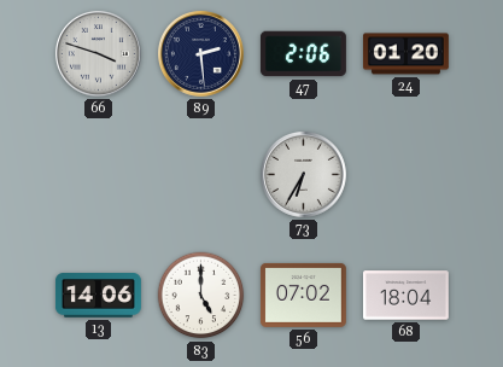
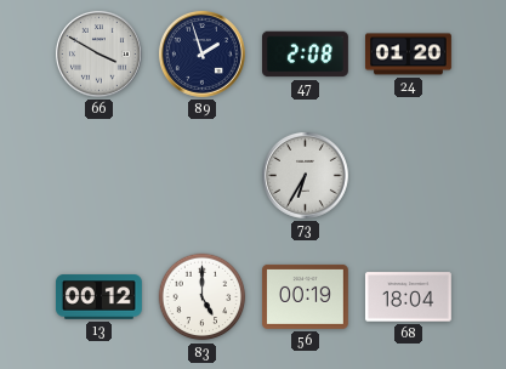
66: 3:48 -> 3:50
89: 2:29 -> 1:57
47: 2:06 -> 2:08
13: 14:06 -> 00:12
56: 07:02 -> 00:19
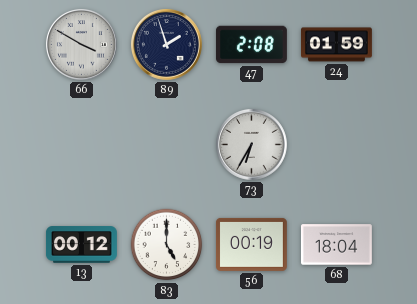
24: 01:20 -> 01:59
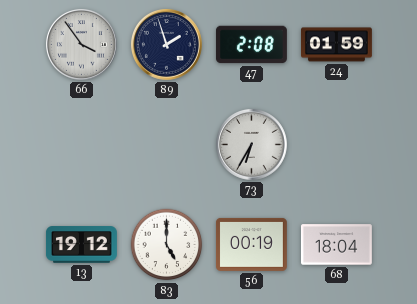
66: 3:50 -> 3:54
13: 00:12 -> 19:12
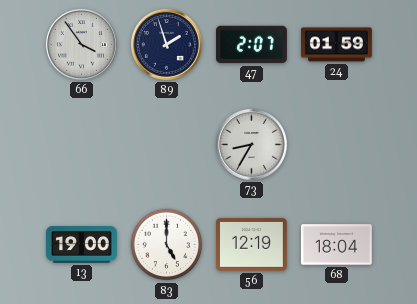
47: 2:08 -> 2:07
73: 6:35 -> 8:35
13: 19:12 -> 19:00
56: 00:19 -> 12:19
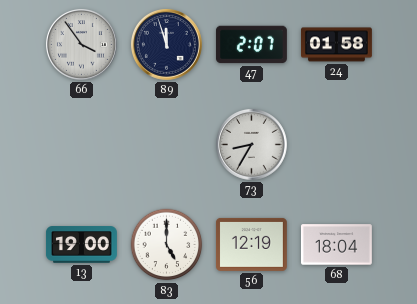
89: 1:57 -> 11:57
24: 01:59 -> 01:58
